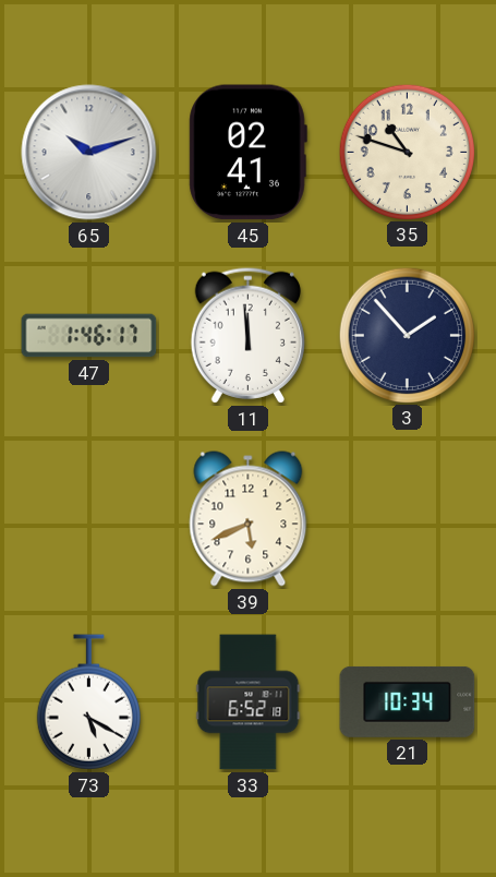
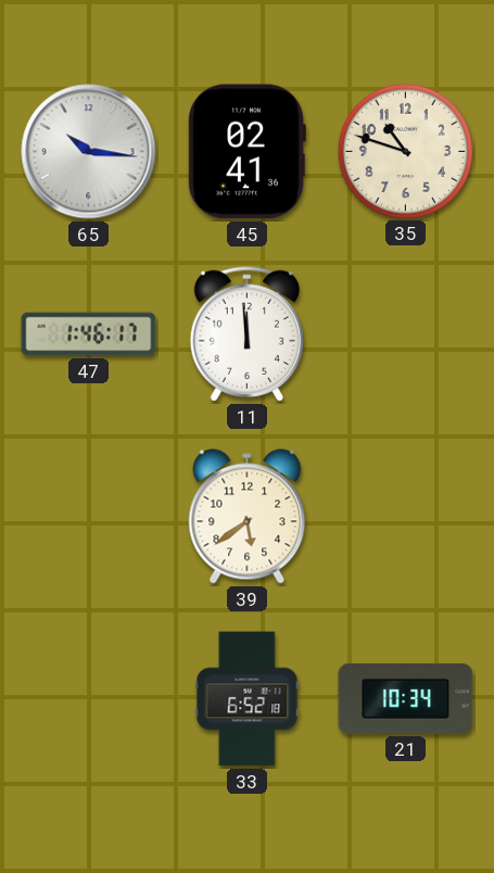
65: 10:12 -> 10:16
3: 1:53 -> none
39: 5:41 -> 5:39
73: 5:20 -> none
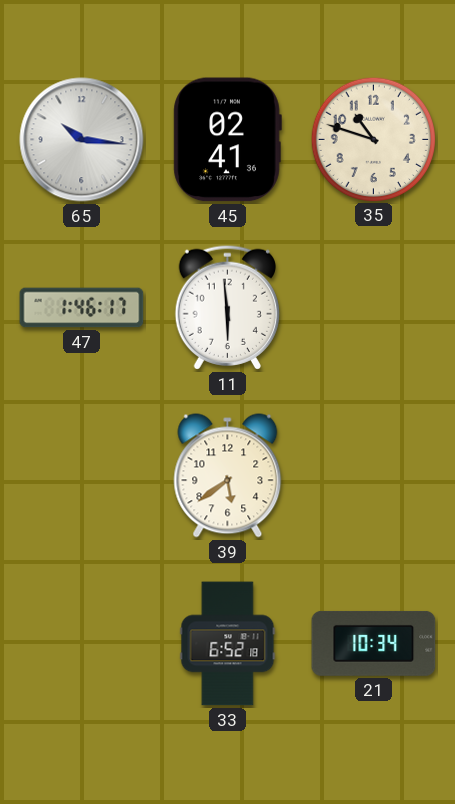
11: 11:59 -> 5:59
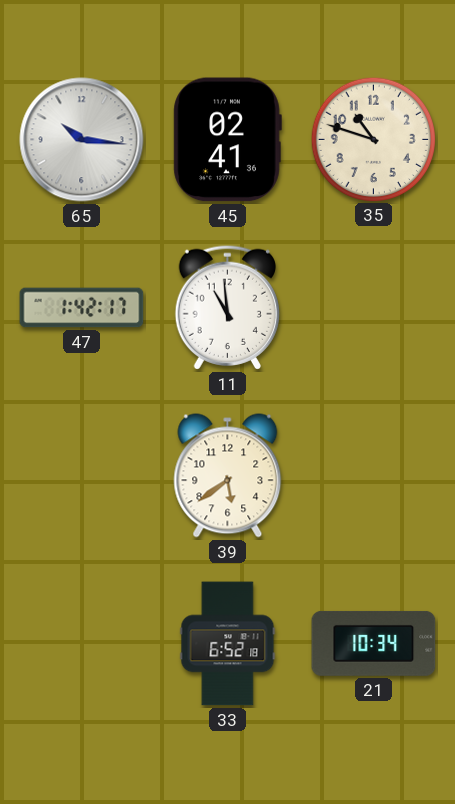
47: 1:46 -> 1:42
11: 5:59 -> 10:59
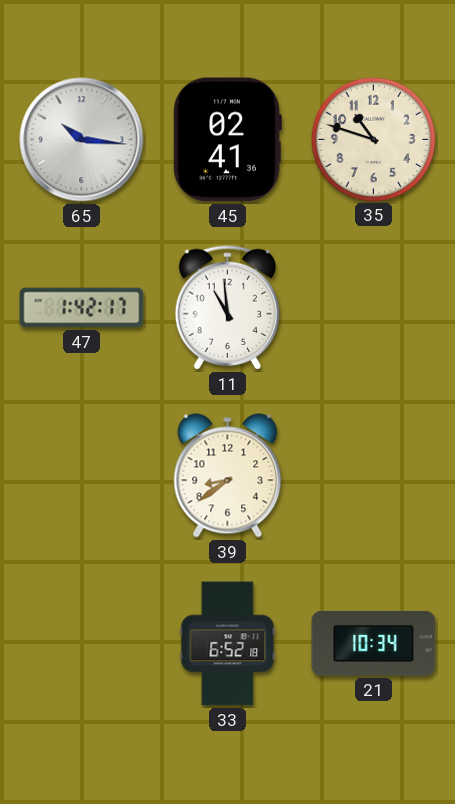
39: 5:39 -> 8:39
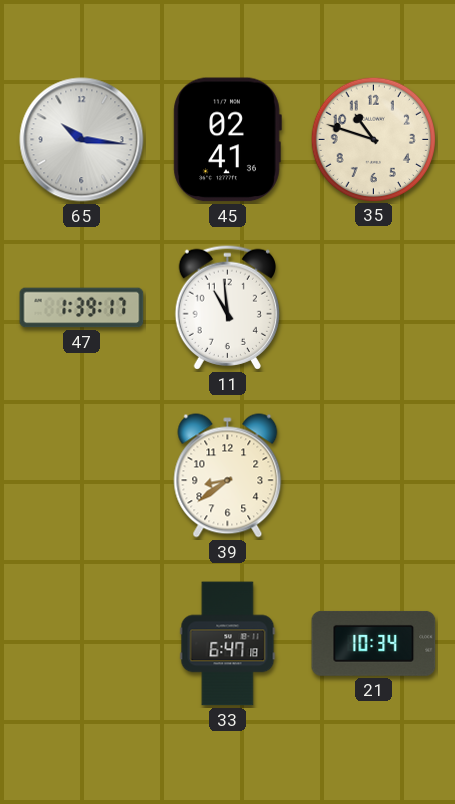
47: 1:42 -> 1:39
33: 6:52 -> 6:47
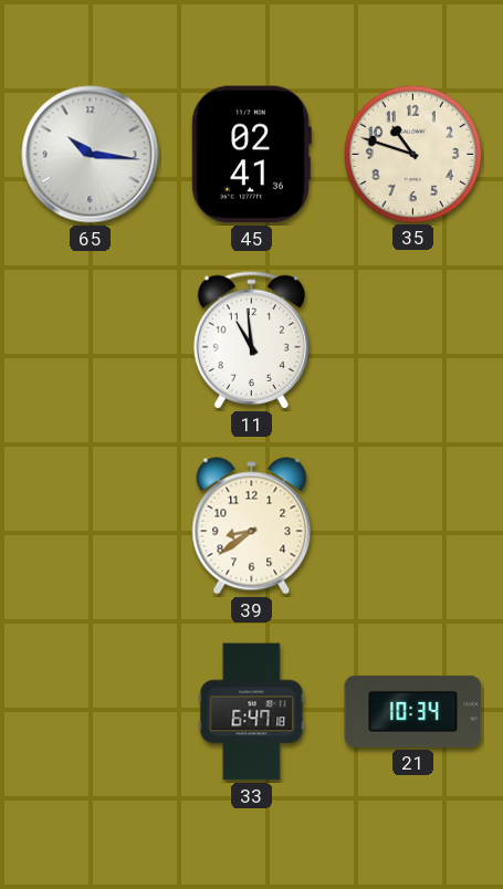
47: 1:39 -> none
